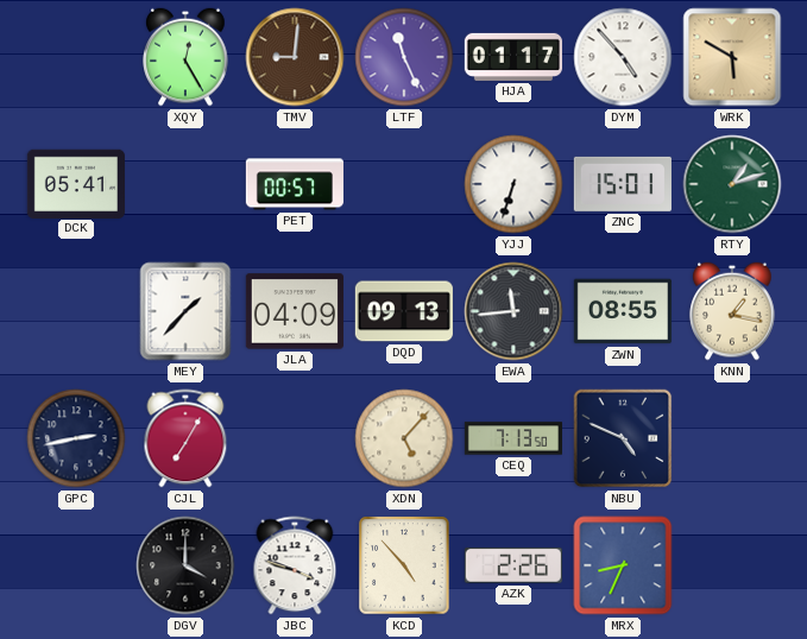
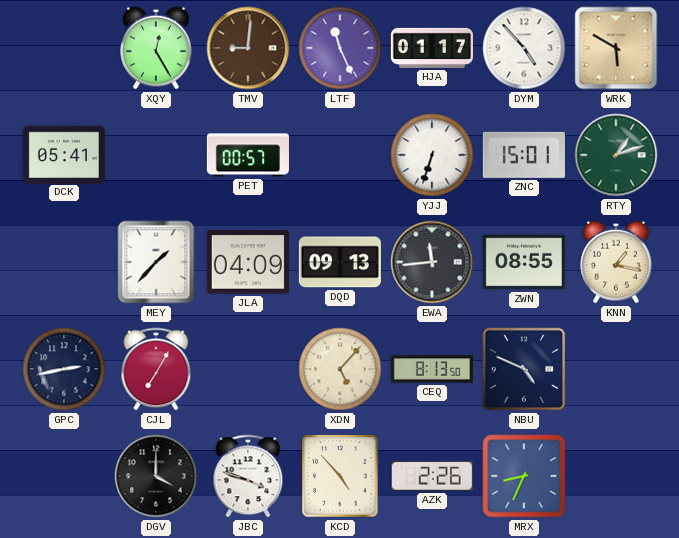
CEQ: 7:13 -> 8:13
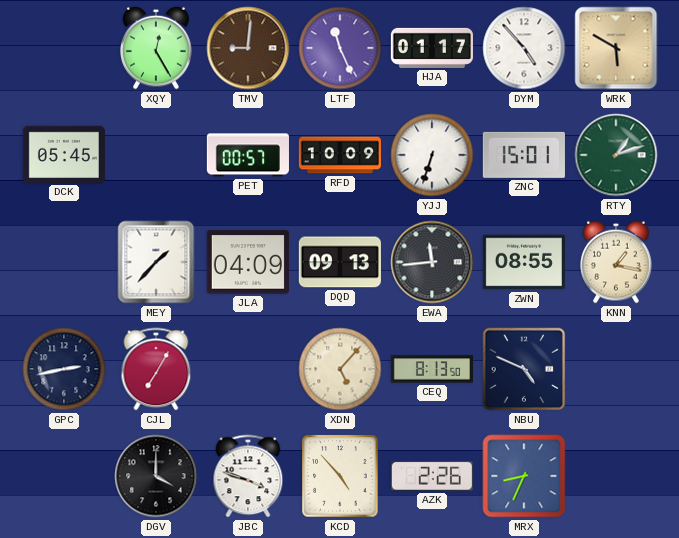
DCK: 05:41 -> 05:45
RFD: none -> 10:09
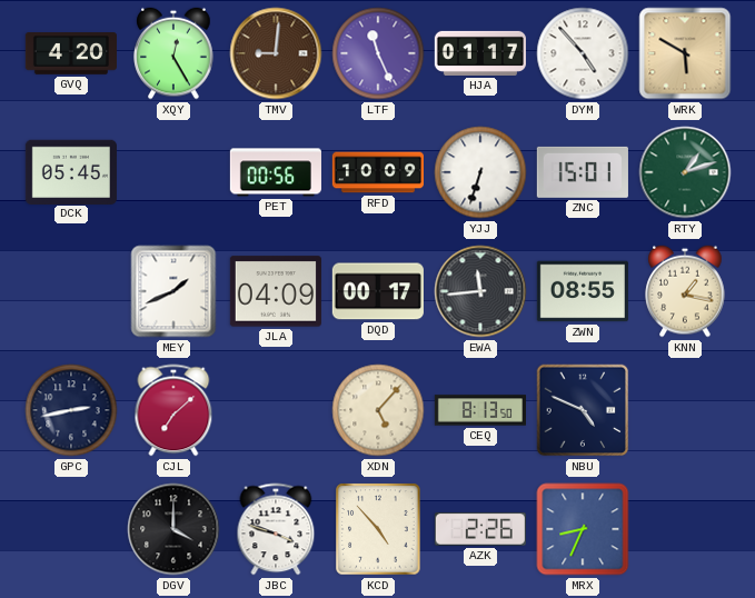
GVQ: none -> 4:20
PET: 00:57 -> 00:56
MEY: 1:37 -> 1:41
DQD: 09:13 -> 00:17
CJL: 7:05 -> 7:08
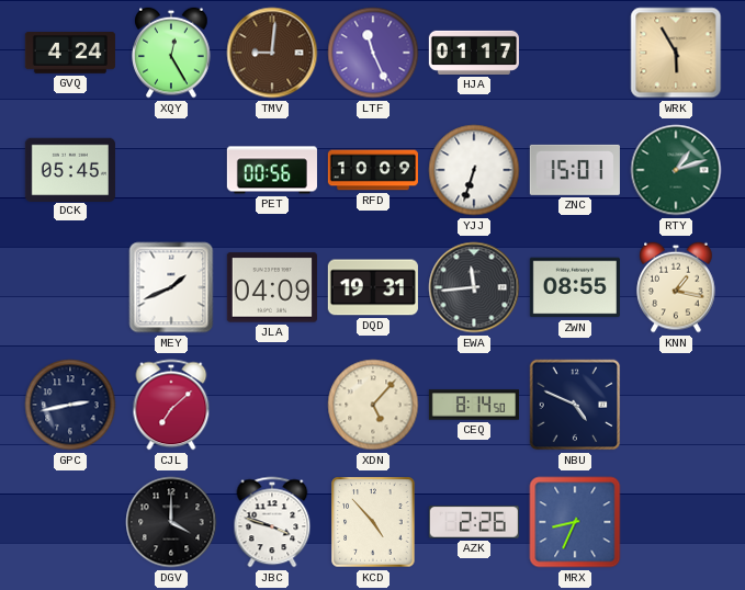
GVQ: 4:20 -> 4:24
DYM: 4:53 -> none
WRK: 5:50 -> 5:55
DQD: 00:17 -> 19:31
CEQ: 8:13 -> 8:14
